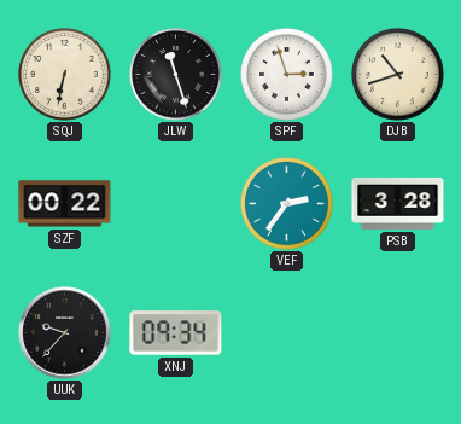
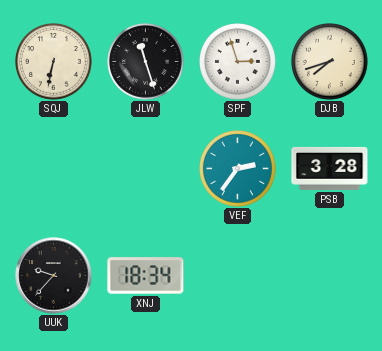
DJB: 10:42 -> 7:42
SZF: 00:22 -> none
XNJ: 09:34 -> 18:34
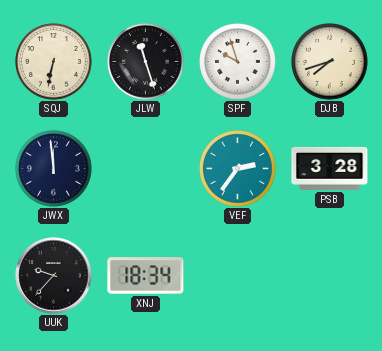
SPF: 2:57 -> 9:57
JWX: none -> 11:59
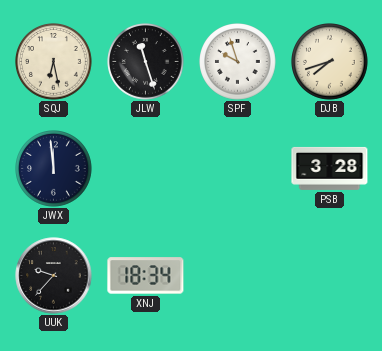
SQJ: 6:32 -> 6:28
VEF: 2:36 -> none
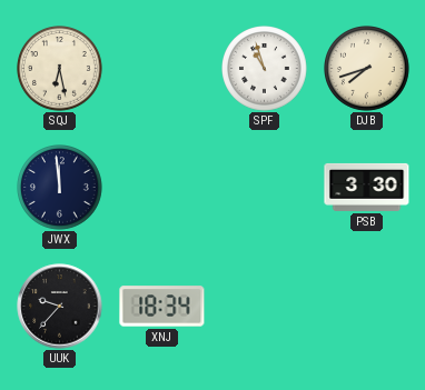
JLW: 11:27 -> none
SPF: 9:57 -> 10:57
PSB: 3:28 -> 3:30
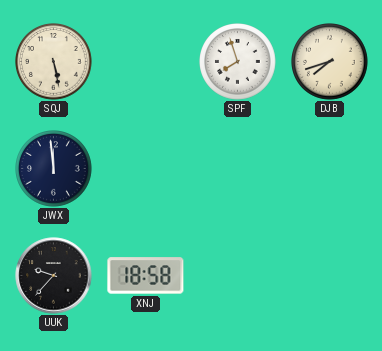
SQJ: 6:28 -> 5:28
SPF: 10:57 -> 7:57
PSB: 3:30 -> none
XNJ: 18:34 -> 18:58
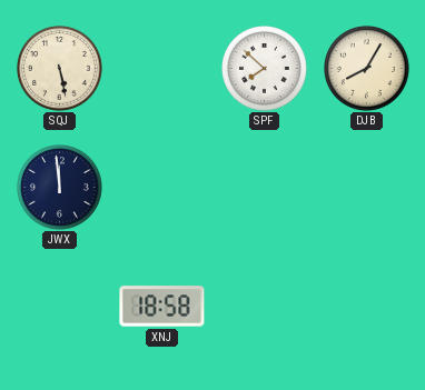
SPF: 7:57 -> 7:52
DJB: 7:42 -> 8:05
UUK: 9:37 -> none
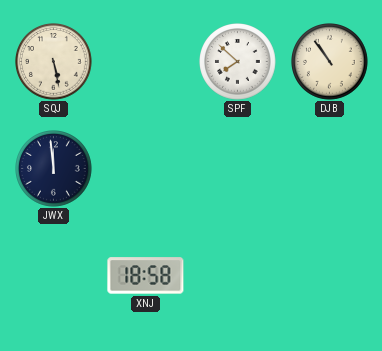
DJB: 8:05 -> 10:54
